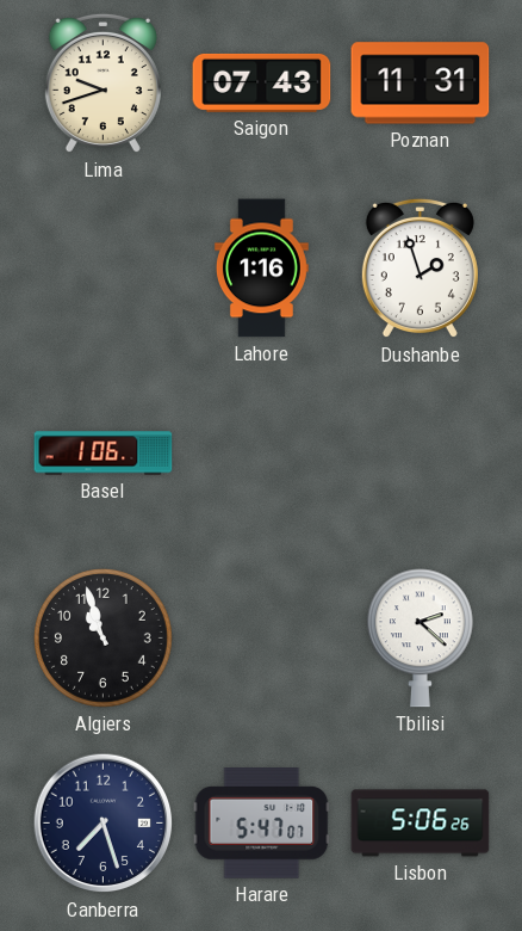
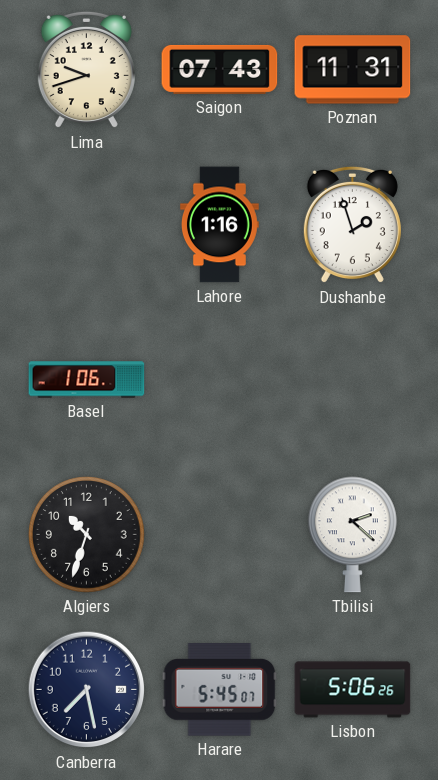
Algiers: 10:57 -> 10:33
Canberra: 7:27 -> 7:28
Harare: 5:47 -> 5:45
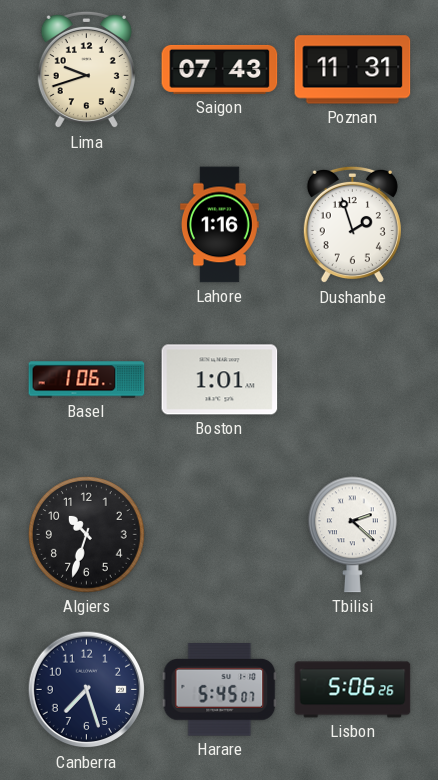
Boston: none -> 1:01
Canberra: 7:28 -> 7:27
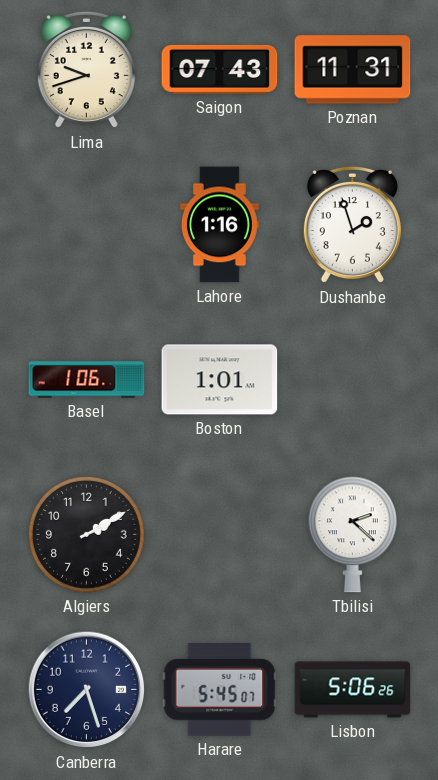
Algiers: 10:33 -> 2:10
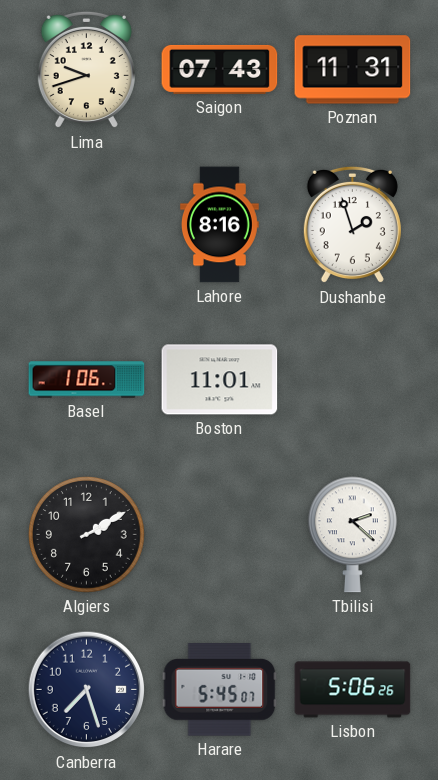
Lahore: 1:16 -> 8:16
Boston: 1:01 -> 11:01
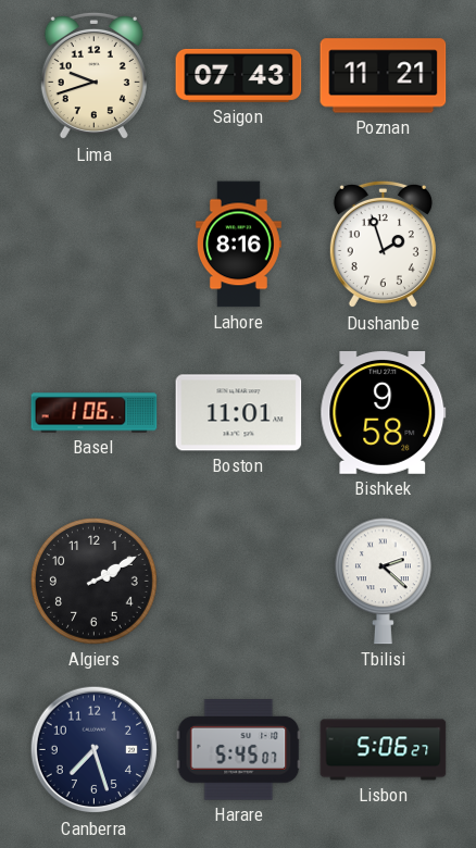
Poznan: 11:31 -> 11:21
Bishkek: none -> 9:58
Lisbon: 5:06:26 -> 5:06:27
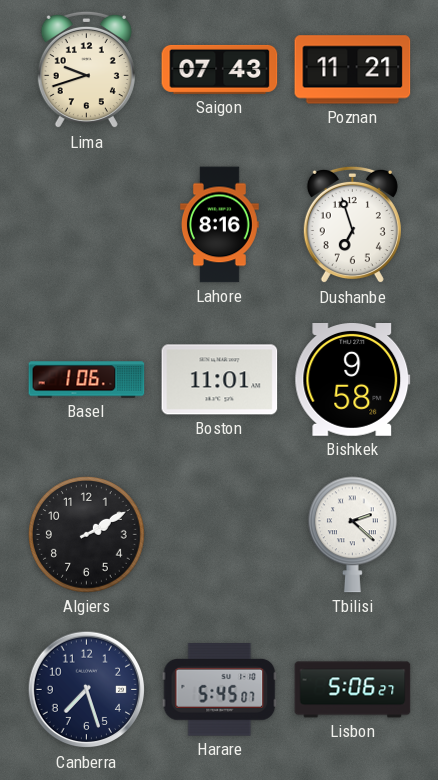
Dushanbe: 1:57 -> 6:57
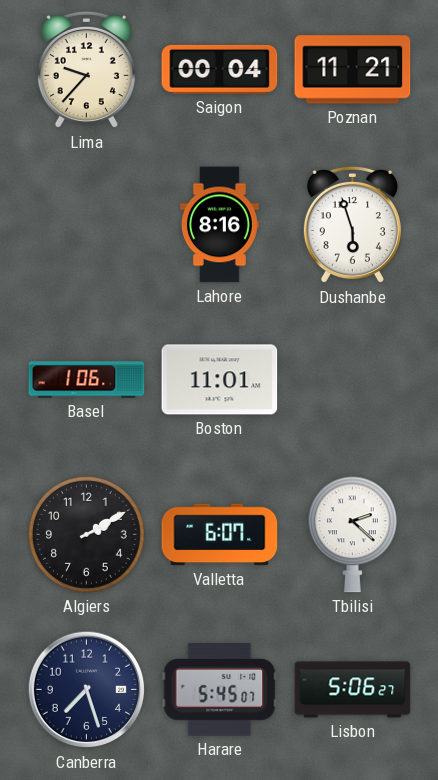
Lima: 9:42 -> 9:37
Saigon: 07:43 -> 00:04
Dushanbe: 6:57 -> 5:57
Bishkek: 9:58 -> none
Valletta: none -> 6:07
